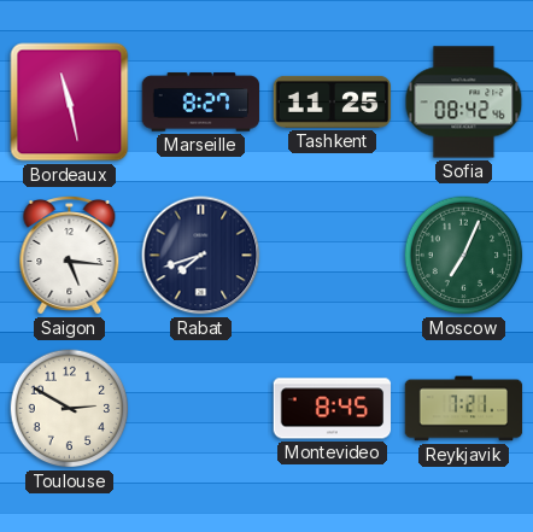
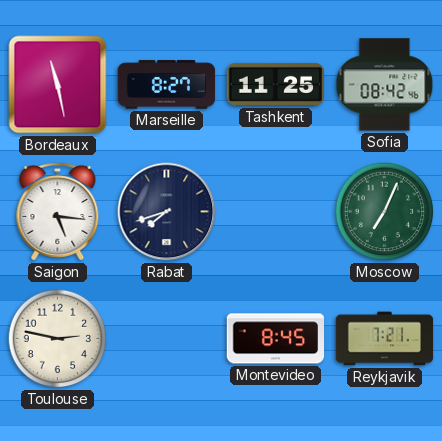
Toulouse: 2:50 -> 2:47
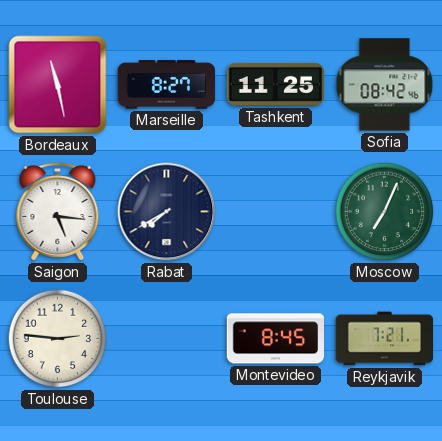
Rabat: 7:42 -> 7:40
Toulouse: 2:47 -> 2:46
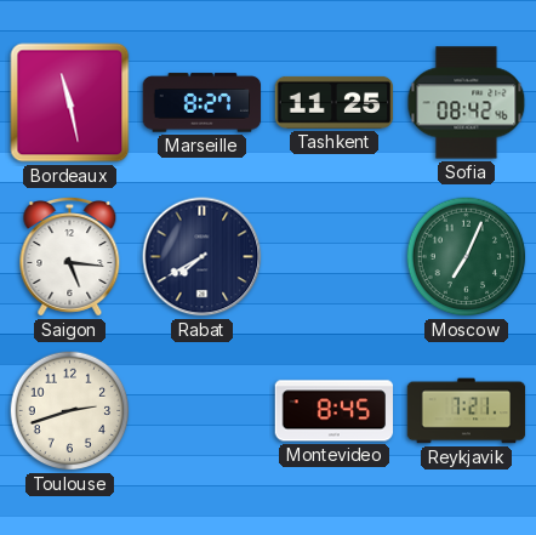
Toulouse: 2:46 -> 2:42
